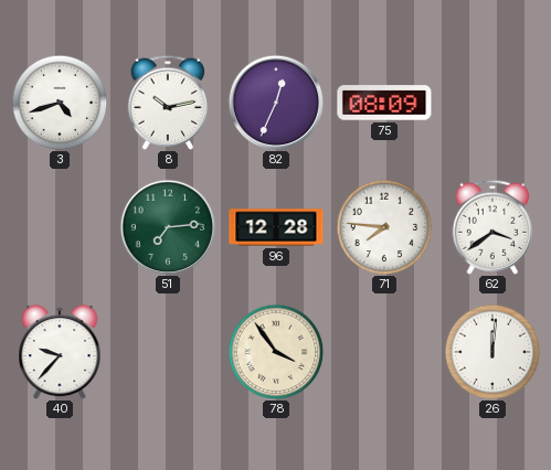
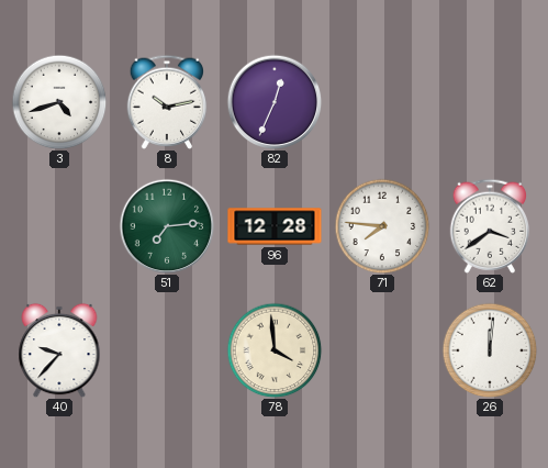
75: 08:09 -> none
78: 3:54 -> 3:59
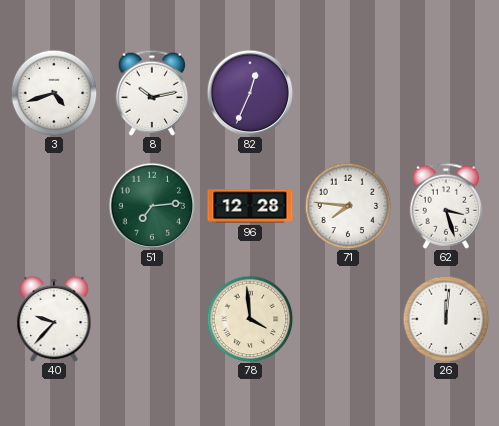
62: 3:39 -> 3:27
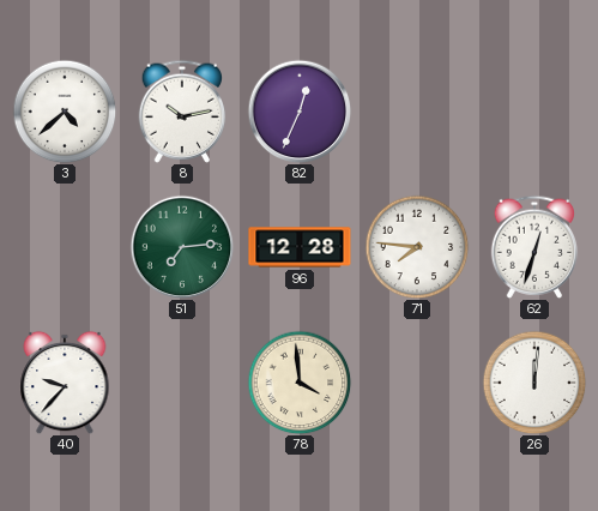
3: 4:42 -> 4:38
62: 3:27 -> 12:33
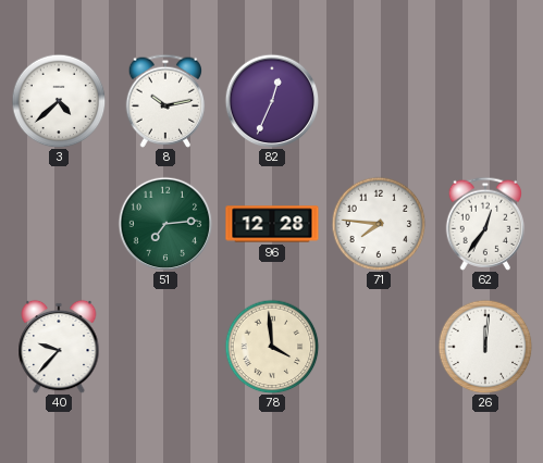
62: 12:33 -> 12:36
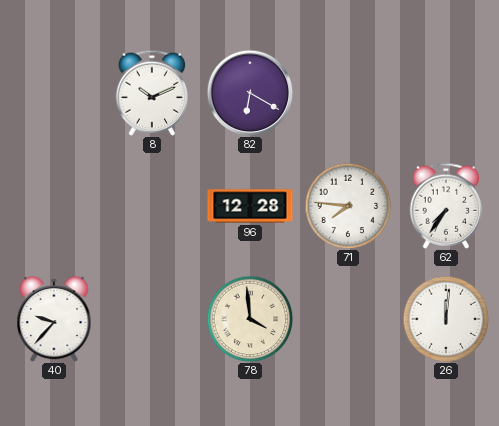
3: 4:38 -> none
8: 10:13 -> 10:11
82: 12:34 -> 6:20
51: 7:14 -> none
62: 12:36 -> 7:36
